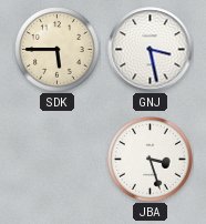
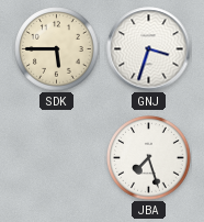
GNJ: 3:28 -> 3:33
JBA: 3:27 -> 7:27
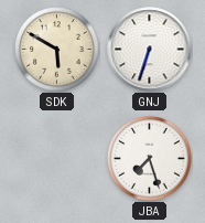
SDK: 5:45 -> 5:50
GNJ: 3:33 -> 6:33
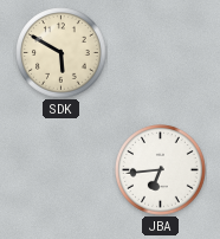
GNJ: 6:33 -> none
JBA: 7:27 -> 6:44
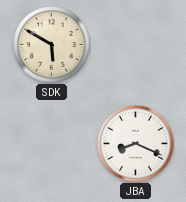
JBA: 6:44 -> 8:19
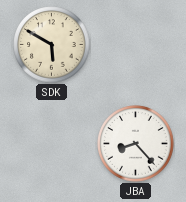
JBA: 8:19 -> 8:23
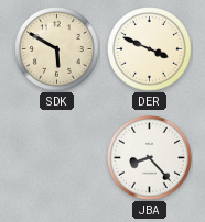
DER: none -> 3:49
